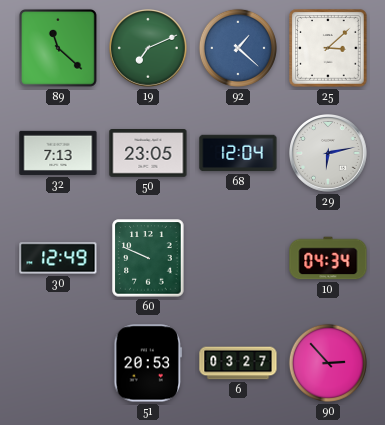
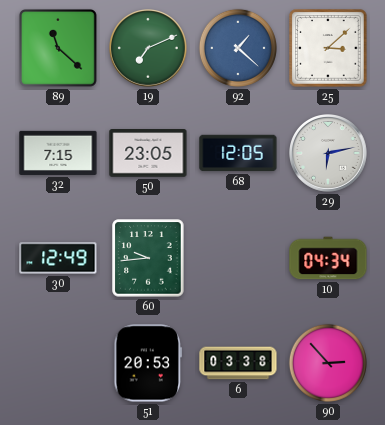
32: 7:13 -> 7:15
68: 12:04 -> 12:05
60: 9:49 -> 9:44
6: 03:27 -> 03:38
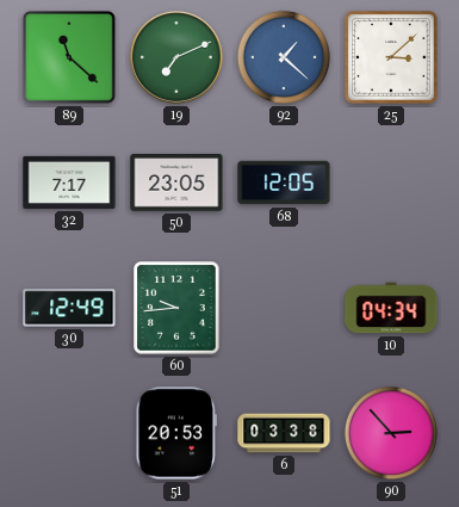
32: 7:15 -> 7:17
29: 6:13 -> none
